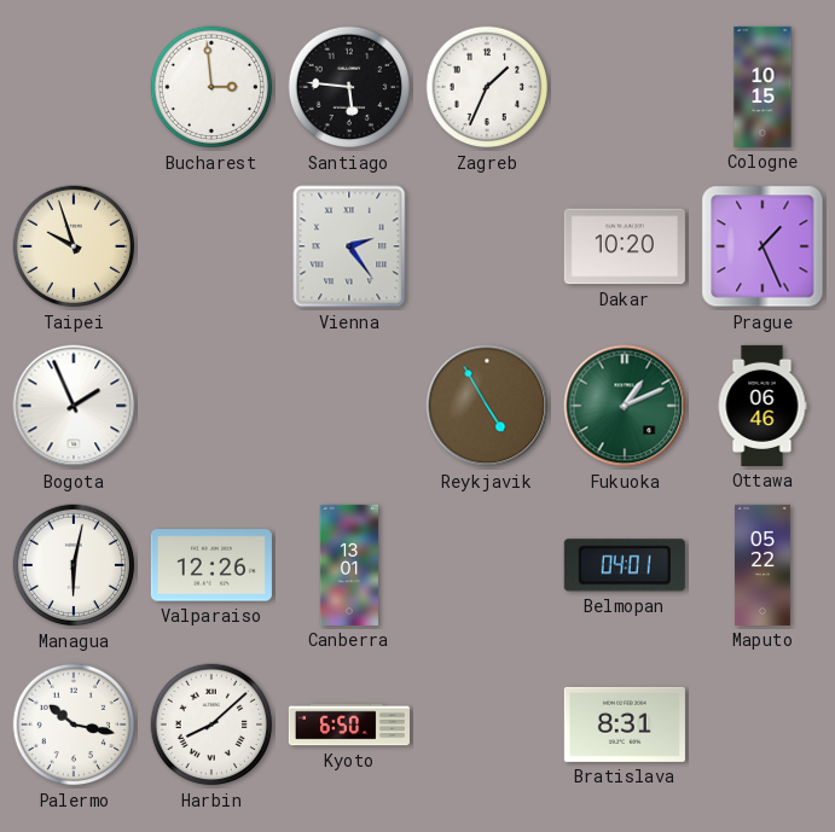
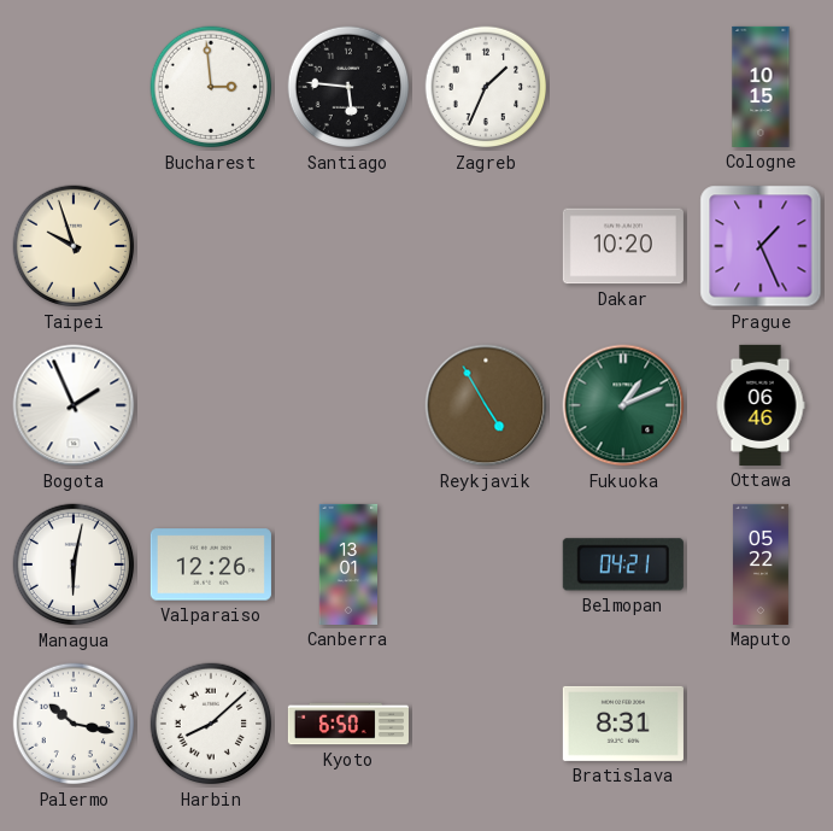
Vienna: 2:24 -> none
Belmopan: 04:01 -> 04:21
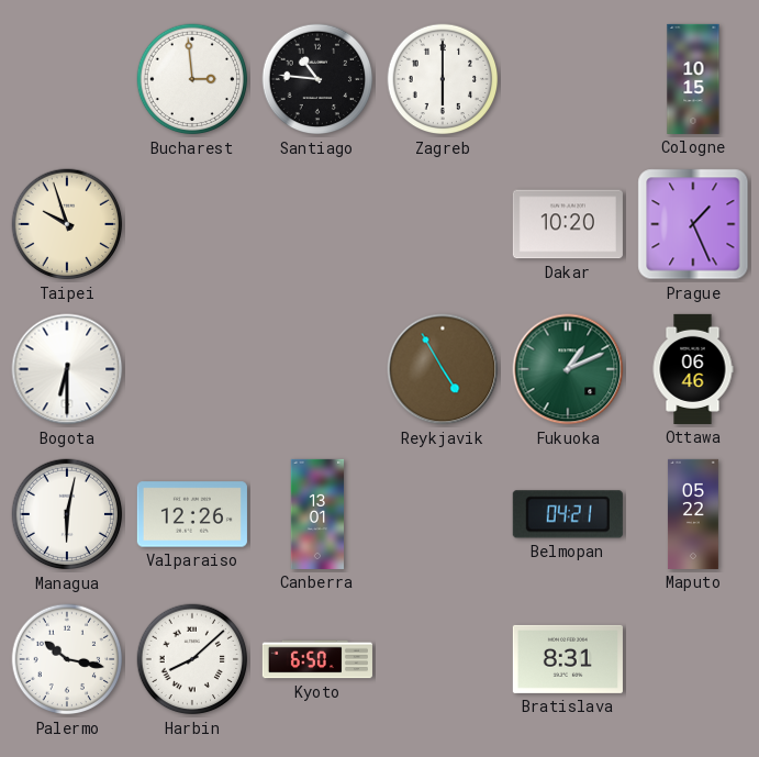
Santiago: 5:46 -> 10:46
Zagreb: 1:34 -> 6:00
Bogota: 1:56 -> 6:30
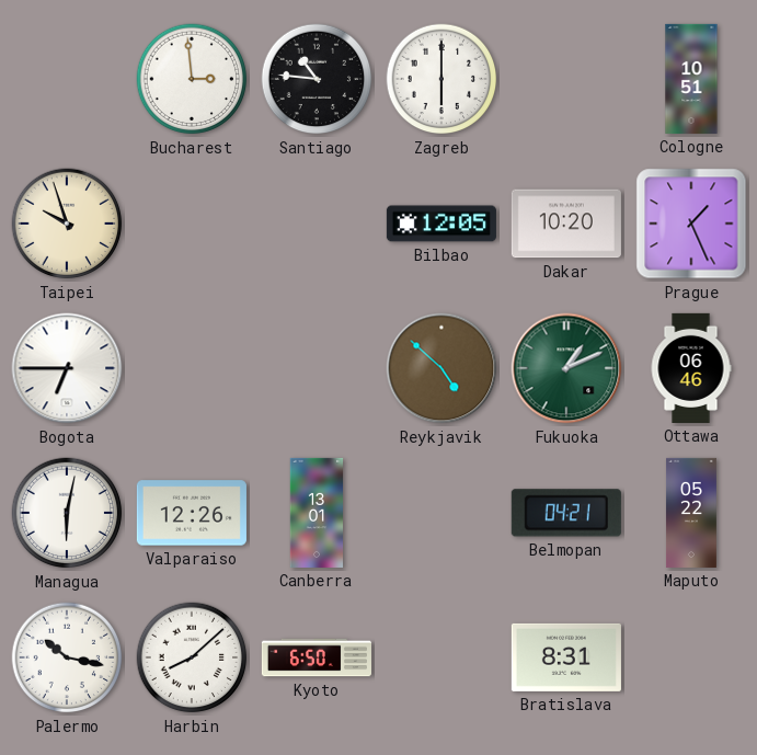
Cologne: 10:15 -> 10:51
Bilbao: none -> 12:05
Bogota: 6:30 -> 6:45
Reykjavik: 4:55 -> 4:52
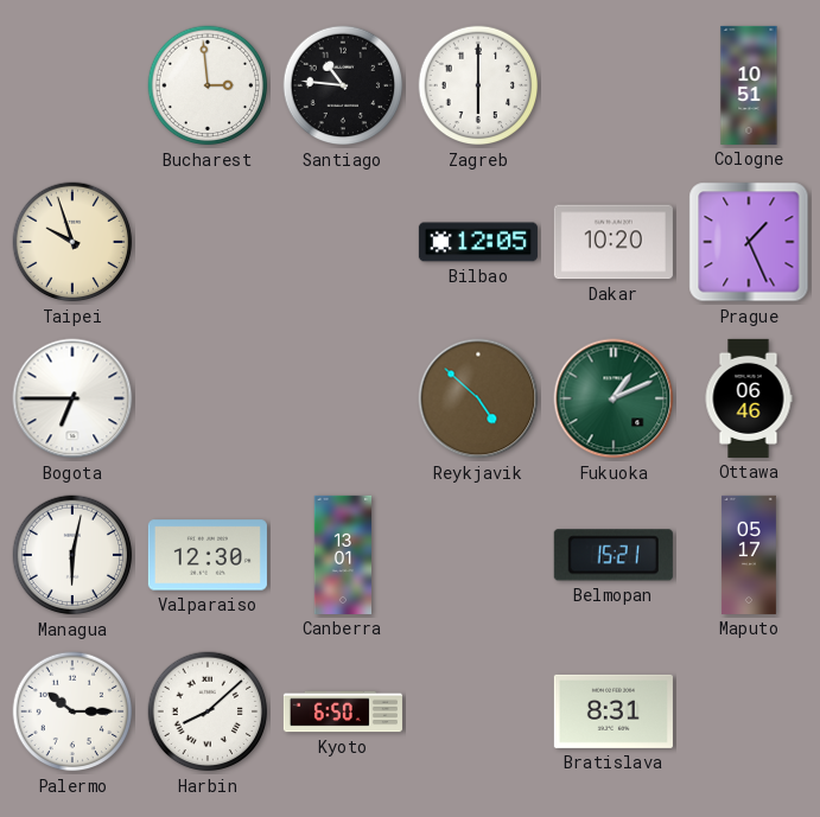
Valparaiso: 12:26 -> 12:30
Belmopan: 04:21 -> 15:21
Maputo: 05:22 -> 05:17
Palermo: 10:17 -> 10:15
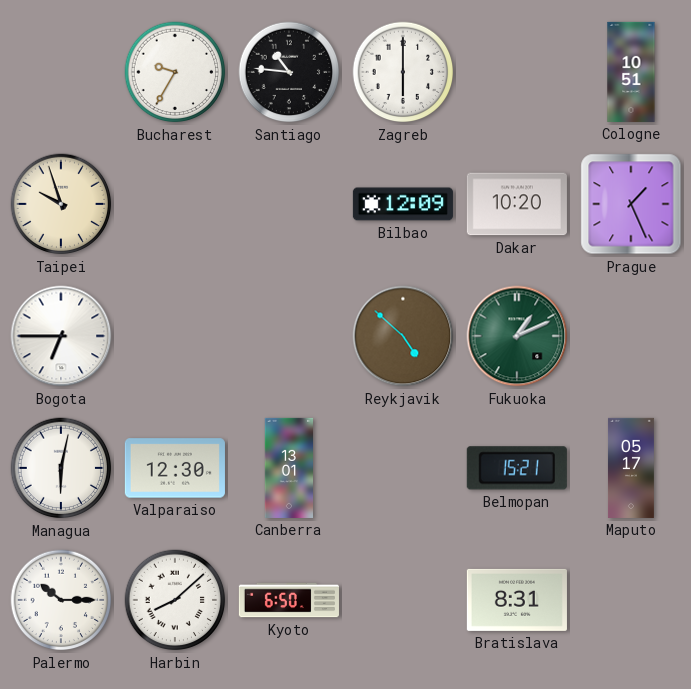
Bucharest: 2:59 -> 9:35
Bilbao: 12:05 -> 12:09
Ottawa: 06:46 -> none
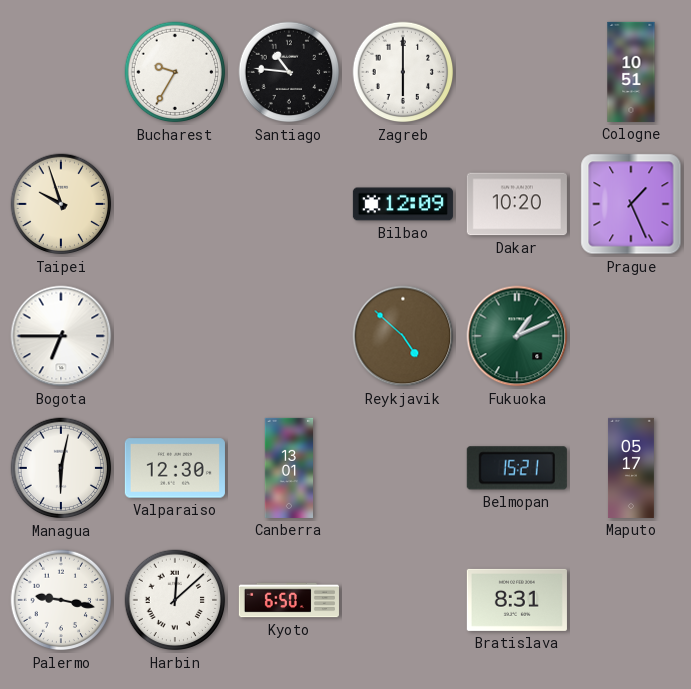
Palermo: 10:15 -> 9:17
Harbin: 8:08 -> 12:08
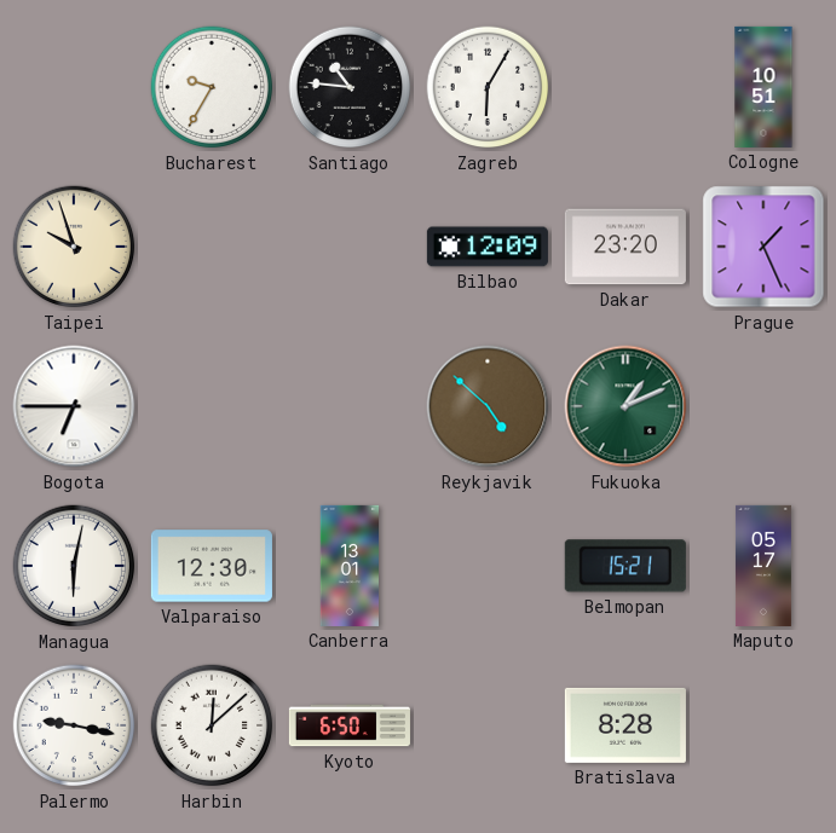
Zagreb: 6:00 -> 6:05
Dakar: 10:20 -> 23:20
Bratislava: 8:31 -> 8:28
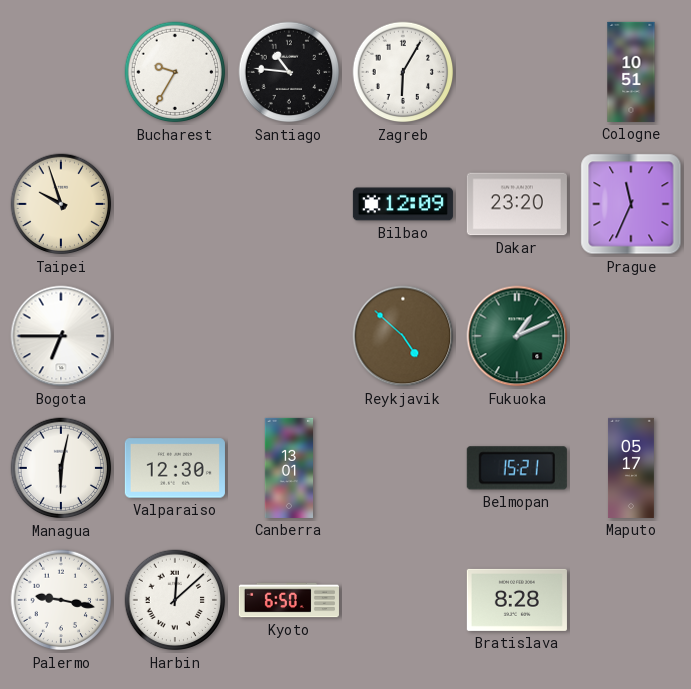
Prague: 1:26 -> 11:34
